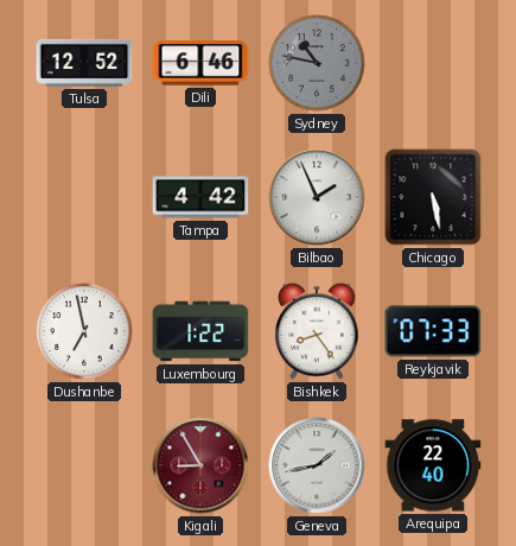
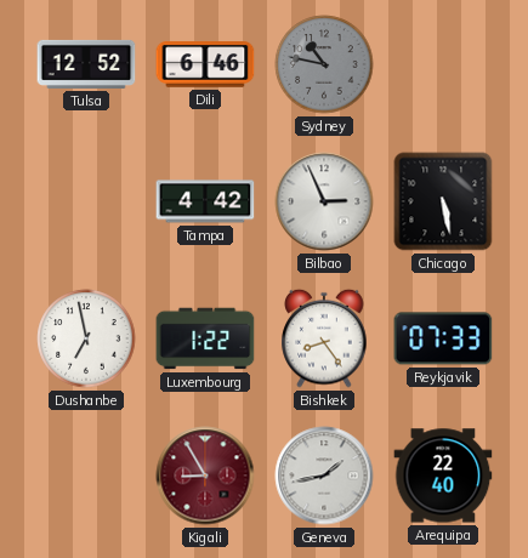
Bilbao: 1:56 -> 2:56
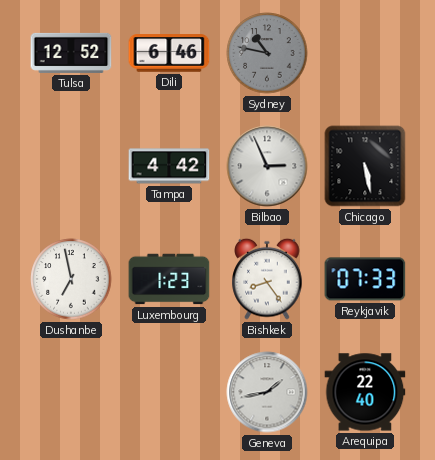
Luxembourg: 1:22 -> 1:23
Kigali: 8:55 -> none
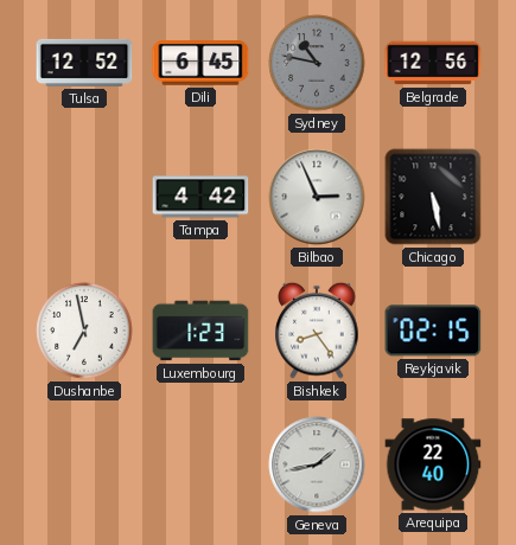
Dili: 6:46 -> 6:45
Belgrade: none -> 12:56
Reykjavik: 07:33 -> 02:15
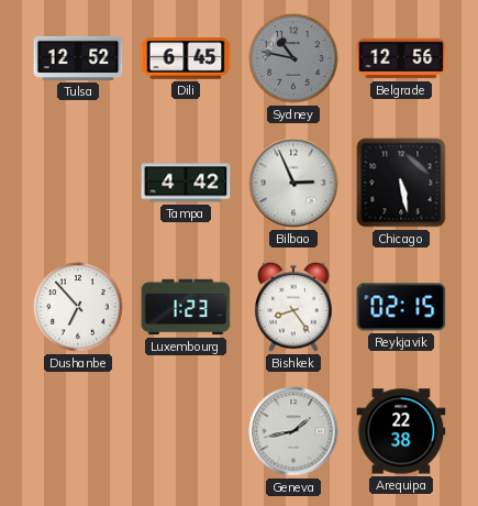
Dushanbe: 6:58 -> 6:53
Arequipa: 22:40 -> 22:38
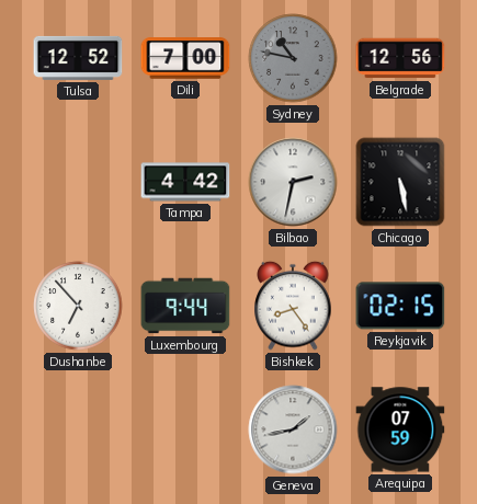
Dili: 6:45 -> 7:00
Bilbao: 2:56 -> 2:32
Luxembourg: 1:23 -> 9:44
Arequipa: 22:38 -> 07:59
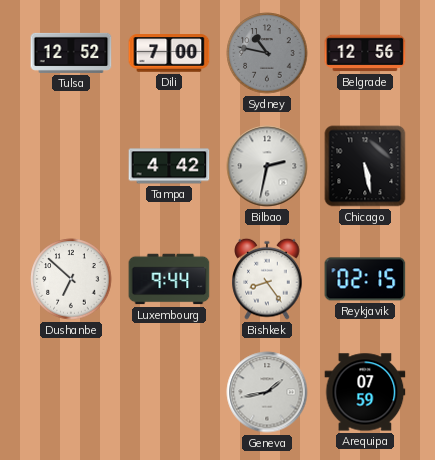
Dushanbe: 6:53 -> 6:52
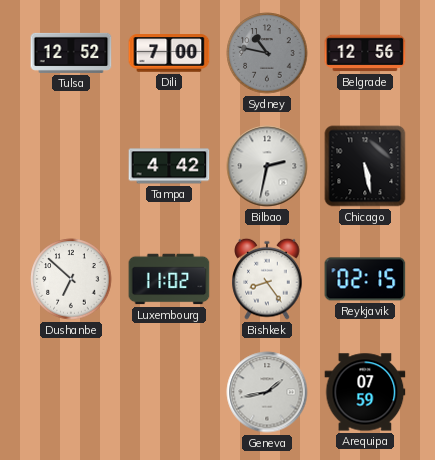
Luxembourg: 9:44 -> 11:02
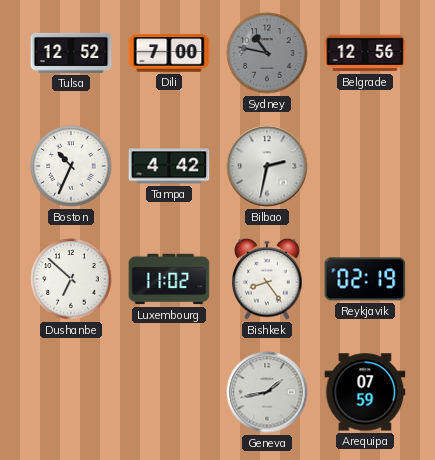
Boston: none -> 10:34
Chicago: 5:28 -> none
Reykjavik: 02:15 -> 02:19
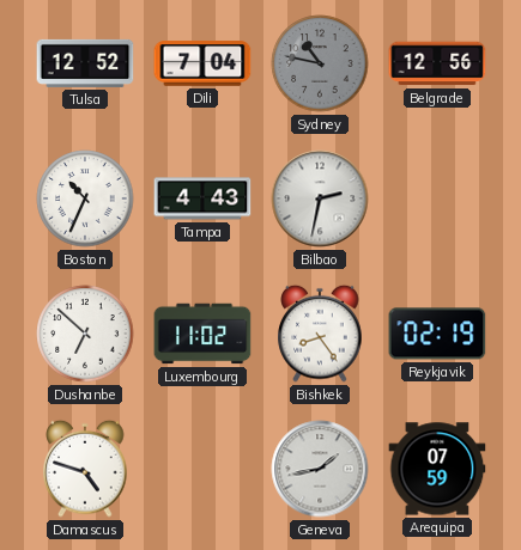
Dili: 7:00 -> 7:04
Tampa: 4:42 -> 4:43
Damascus: none -> 4:48
